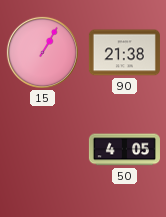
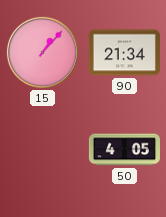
15: 1:05 -> 1:07
90: 21:38 -> 21:34
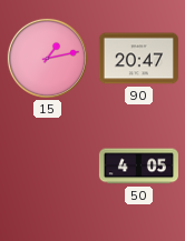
15: 1:07 -> 1:13
90: 21:34 -> 20:47
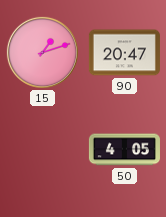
15: 1:13 -> 1:12
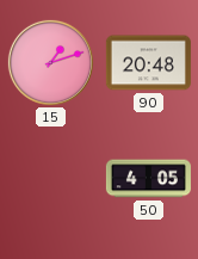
90: 20:47 -> 20:48
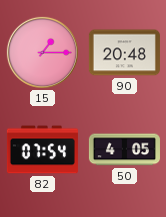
15: 1:12 -> 1:15
82: none -> 07:54
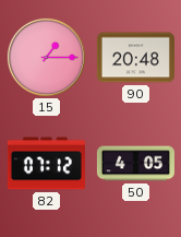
82: 07:54 -> 07:12
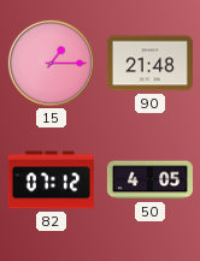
90: 20:48 -> 21:48
